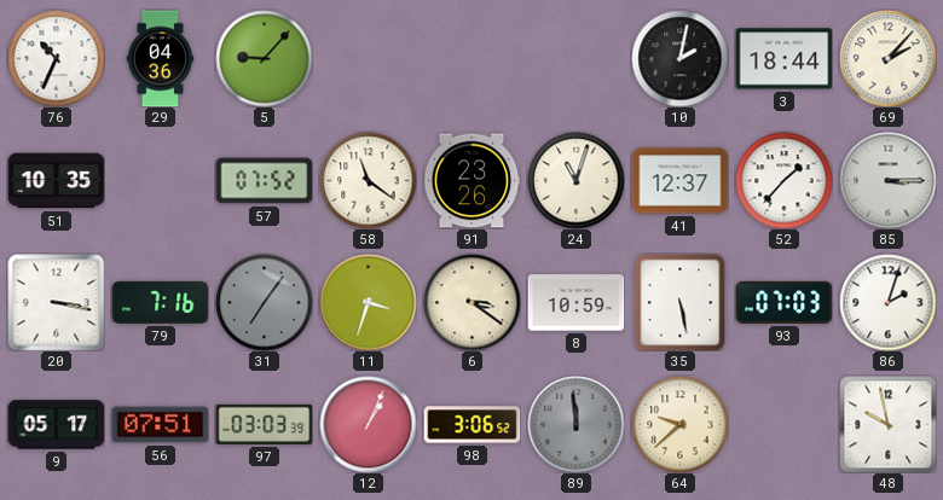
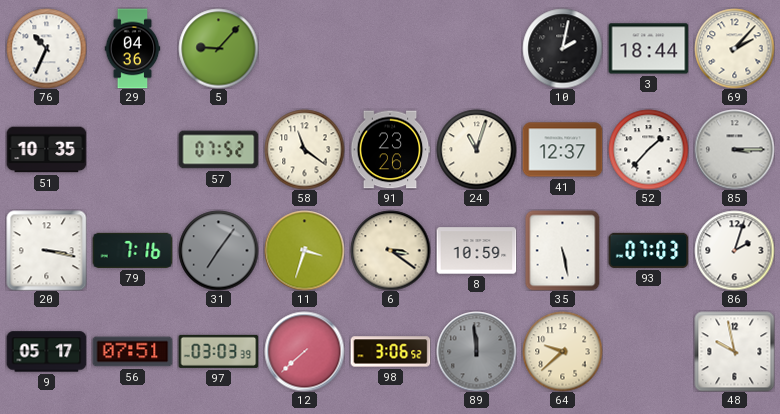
12: 1:04 -> 7:38
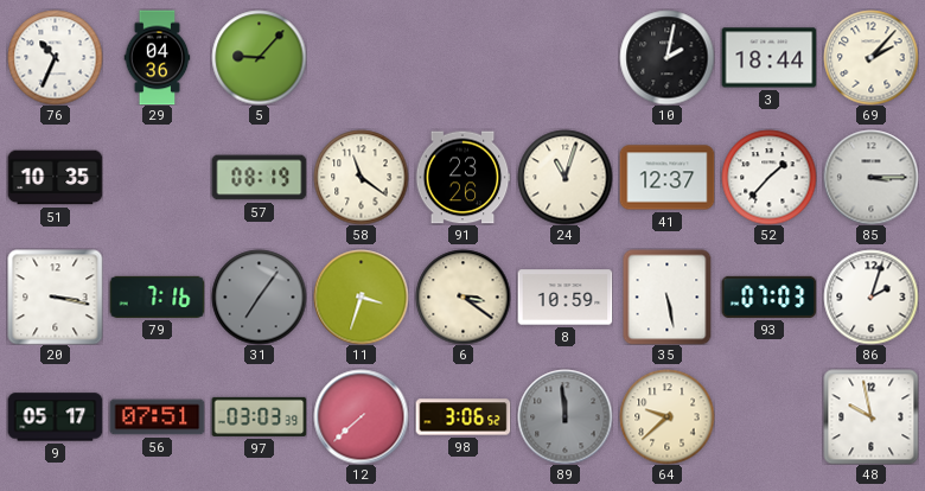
57: 07:52 -> 08:19
